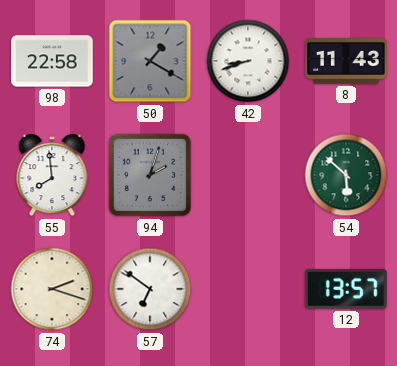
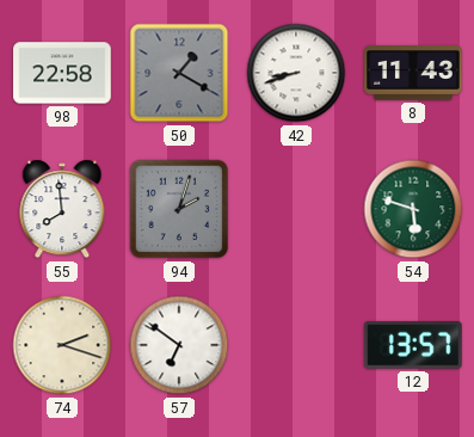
54: 5:52 -> 5:48
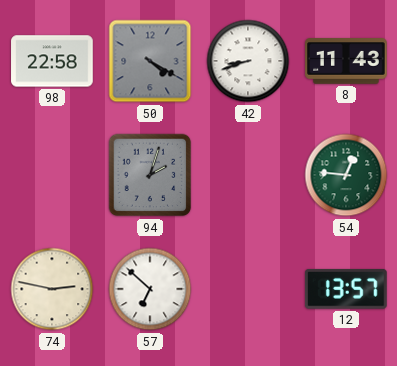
50: 1:20 -> 4:20
55: 7:59 -> none
54: 5:48 -> 12:46
74: 2:18 -> 2:47
57: 6:51 -> 6:52
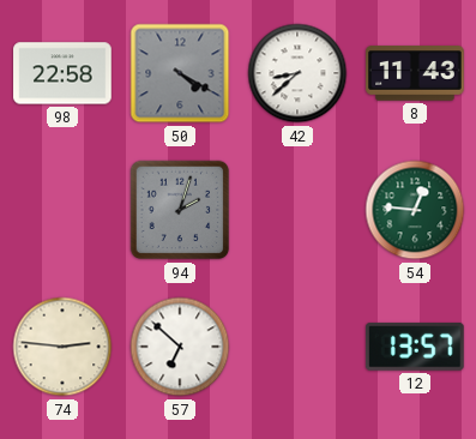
42: 8:42 -> 8:38
74: 2:47 -> 2:46
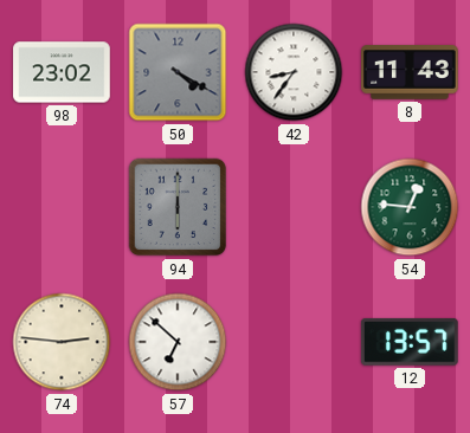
98: 22:58 -> 23:02
42: 8:38 -> 8:36
94: 2:03 -> 6:00
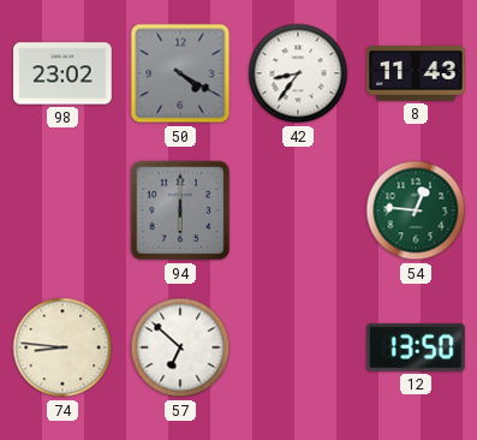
74: 2:46 -> 8:46
12: 13:57 -> 13:50
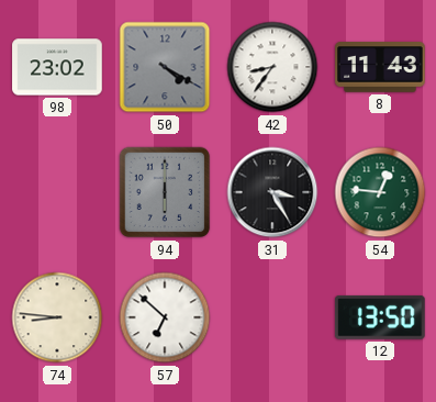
31: none -> 3:25
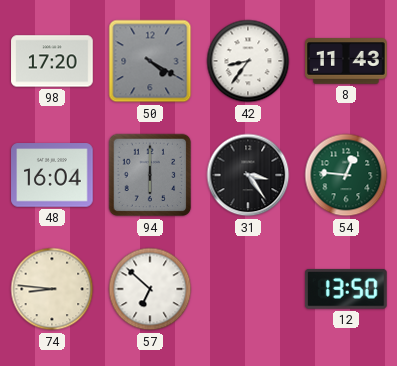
98: 23:02 -> 17:20
48: none -> 16:04
31: 3:25 -> 3:24
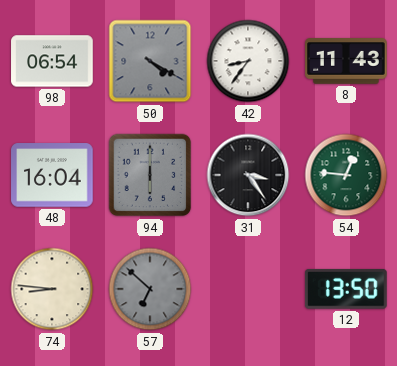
98: 17:20 -> 06:54
57 dial: white -> grey
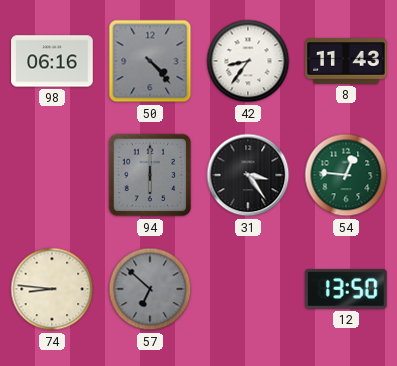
98: 06:54 -> 06:16
50: 4:20 -> 4:23
48: 16:04 -> none
